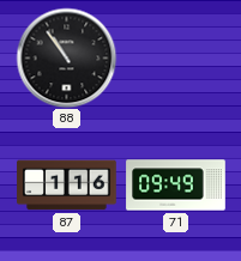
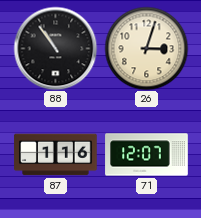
26: none -> 3:03
71: 09:49 -> 12:07
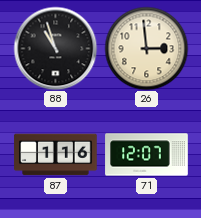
88: 10:54 -> 10:57
26: 3:03 -> 2:59
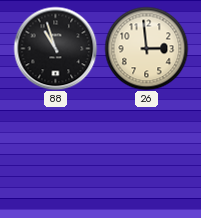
87: 1:16 -> none
71: 12:07 -> none
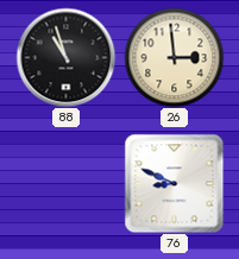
76: none -> 8:49
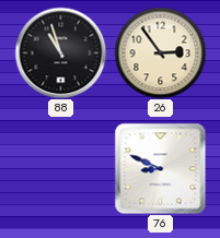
26: 2:59 -> 2:54
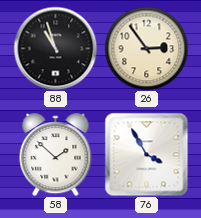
58: none -> 1:52
76: 8:49 -> 3:55
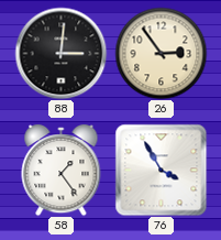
88: 10:57 -> 3:01
58: 1:52 -> 1:24
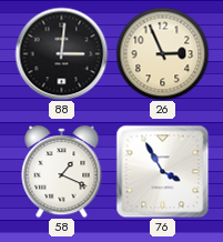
26: 2:54 -> 2:56
58: 1:24 -> 1:19
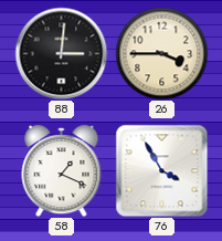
26: 2:56 -> 3:45
